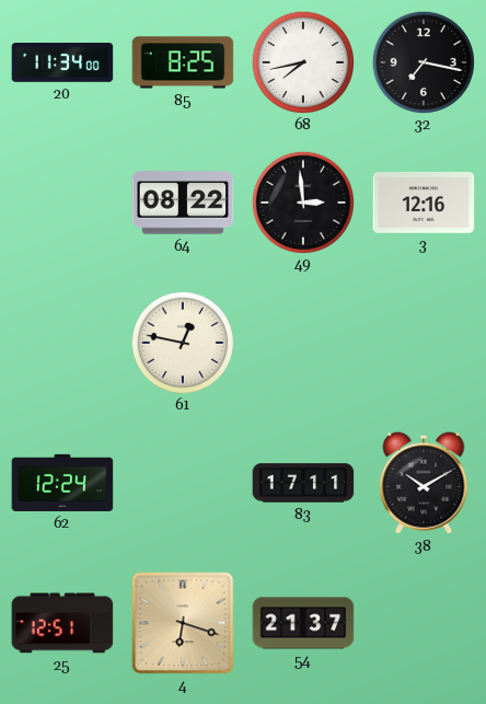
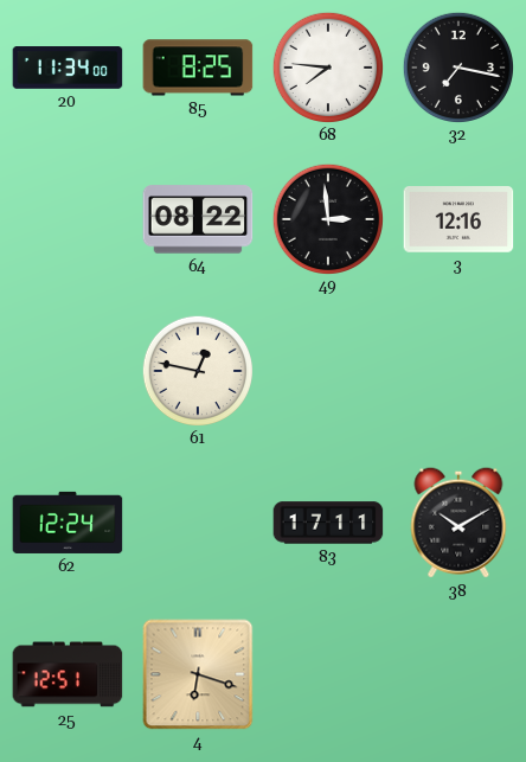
68: 7:43 -> 7:46
54: 21:37 -> none
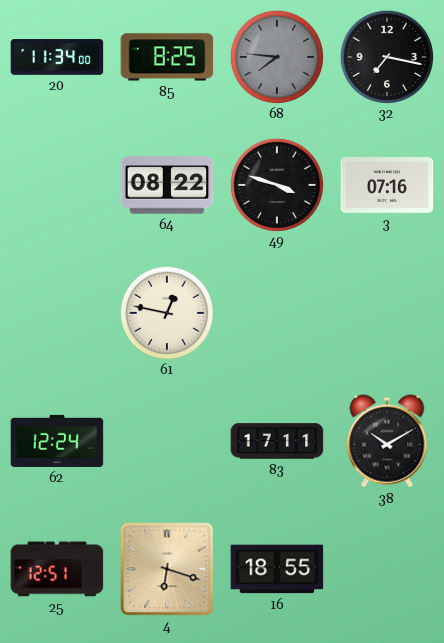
68 dial: white -> grey
49: 2:59 -> 3:48
3: 12:16 -> 07:16
16: none -> 18:55
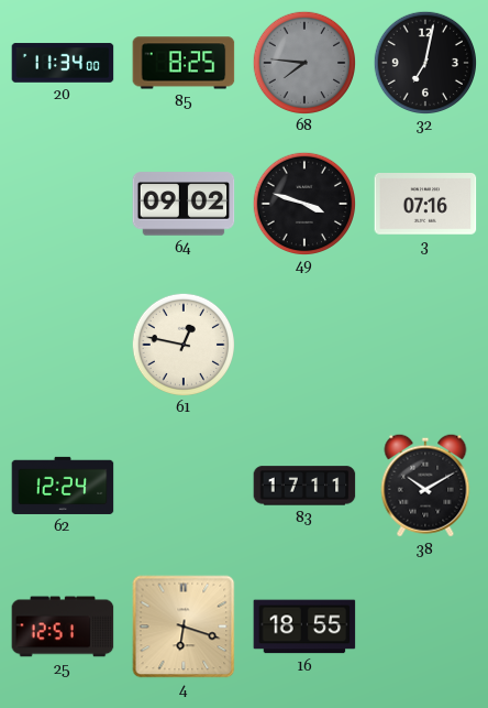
32: 7:17 -> 7:02
64: 08:22 -> 09:02
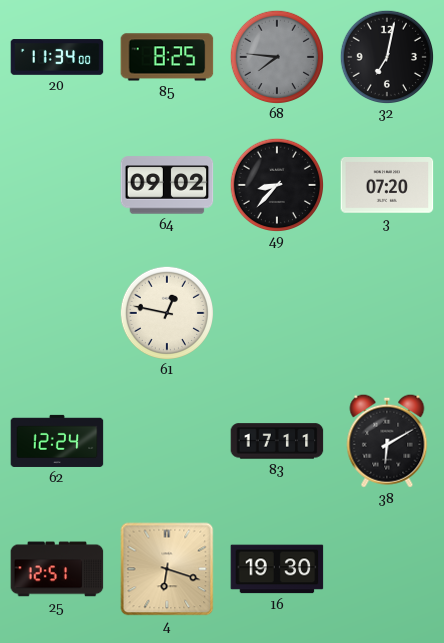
49: 3:48 -> 8:37
3: 07:16 -> 07:20
38: 10:10 -> 6:10
16: 18:55 -> 19:30
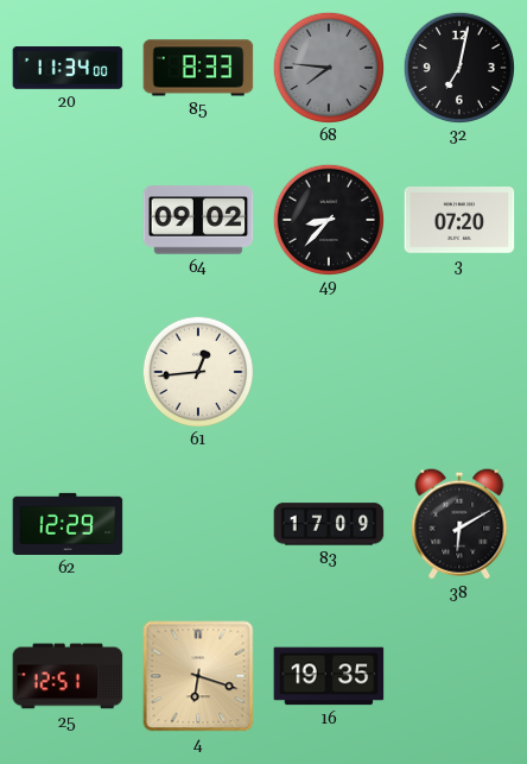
85: 8:25 -> 8:33
61: 12:47 -> 12:44
62: 12:24 -> 12:29
83: 17:11 -> 17:09
16: 19:30 -> 19:35
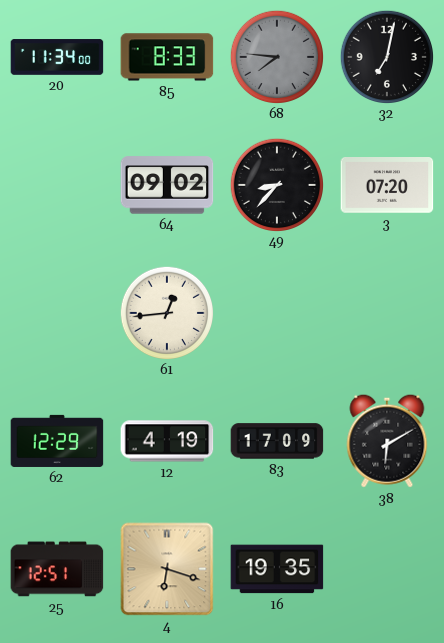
12: none -> 4:19
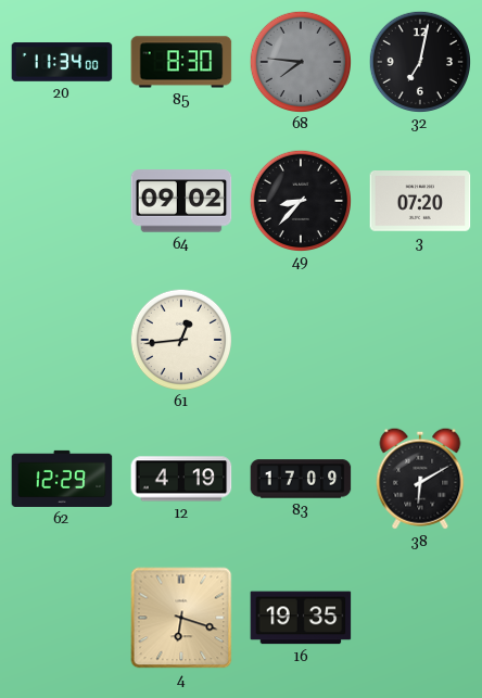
85: 8:33 -> 8:30
25: 12:51 -> none
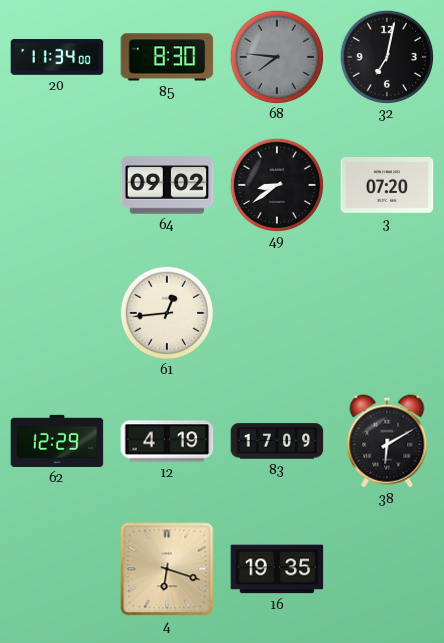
49: 8:37 -> 8:39
